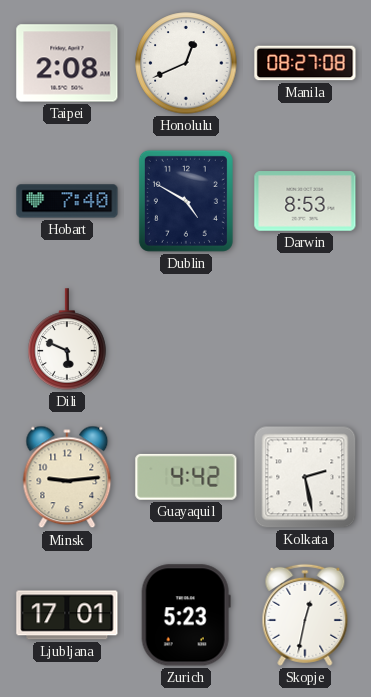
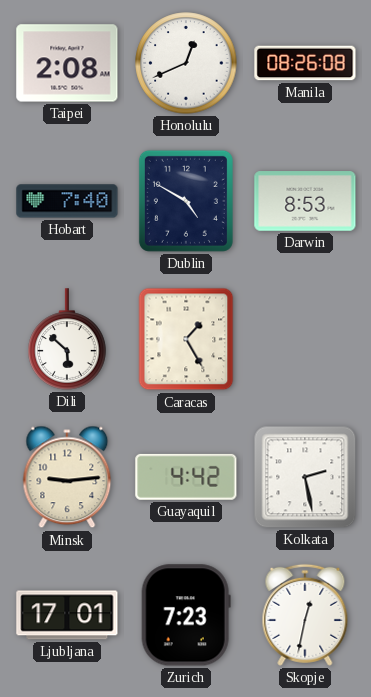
Manila: 08:27 -> 08:26
Dili: 5:49 -> 5:52
Caracas: none -> 1:25
Zurich: 5:23 -> 7:23
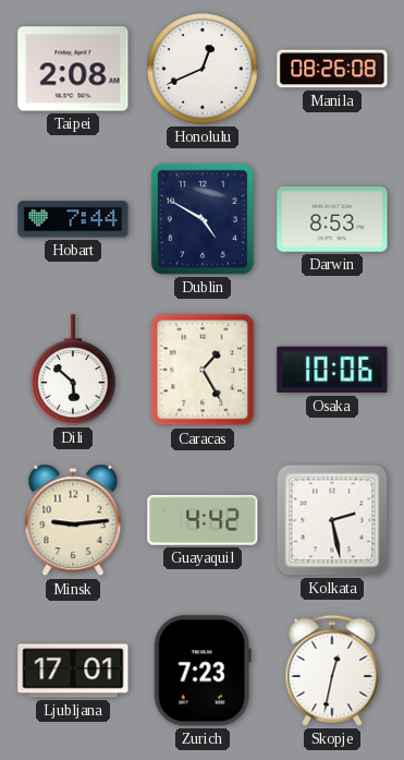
Hobart: 7:40 -> 7:44
Osaka: none -> 10:06
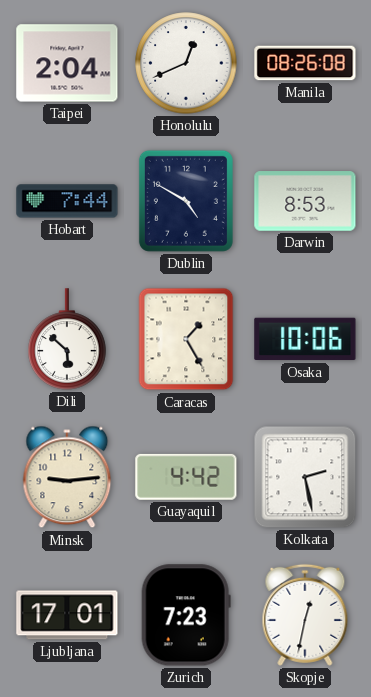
Taipei: 2:08 -> 2:04
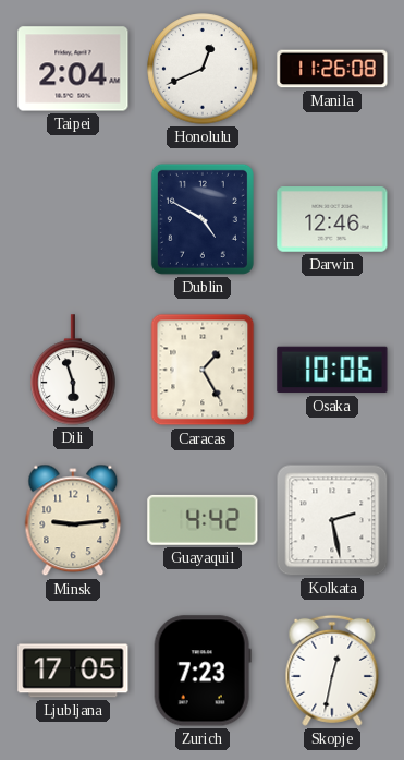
Manila: 08:26 -> 11:26
Hobart: 7:44 -> none
Darwin: 8:53 -> 12:46
Dili: 5:52 -> 5:57
Ljubljana: 17:01 -> 17:05
